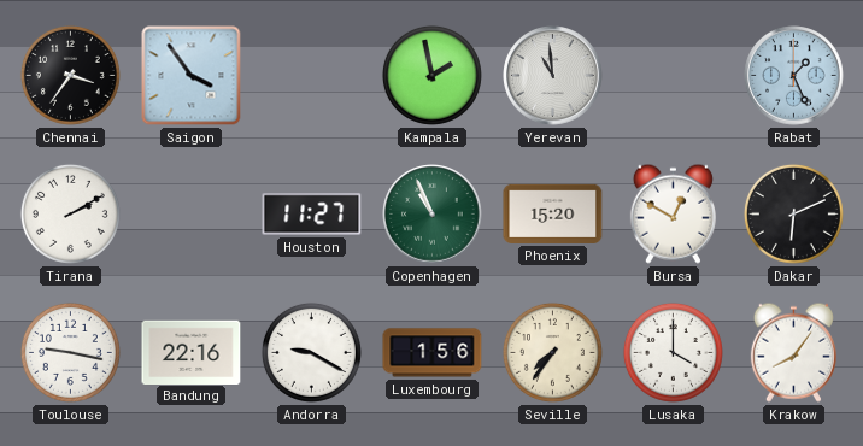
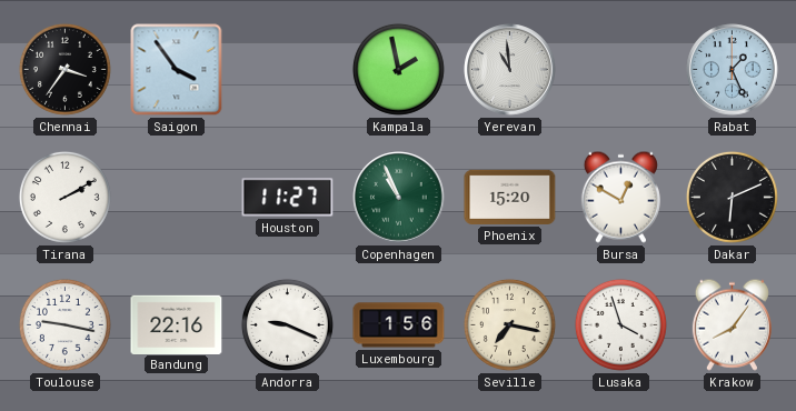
Andorra: 9:20 -> 9:19
Seville: 7:36 -> 7:17
Lusaka: 4:00 -> 3:57
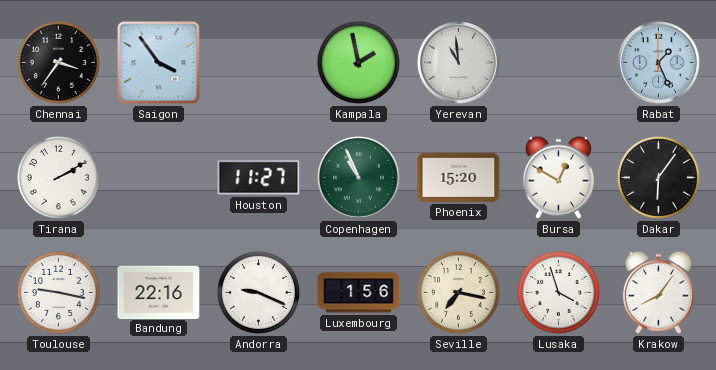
Dakar: 6:11 -> 6:06
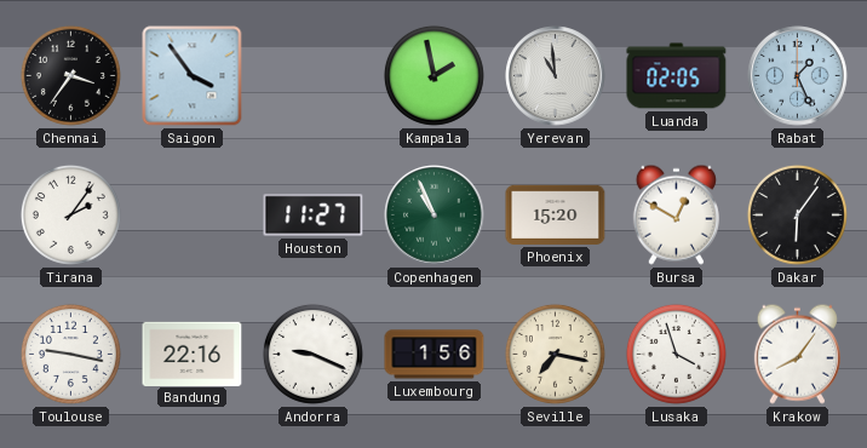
Luanda: none -> 02:05
Tirana: 2:10 -> 2:06
